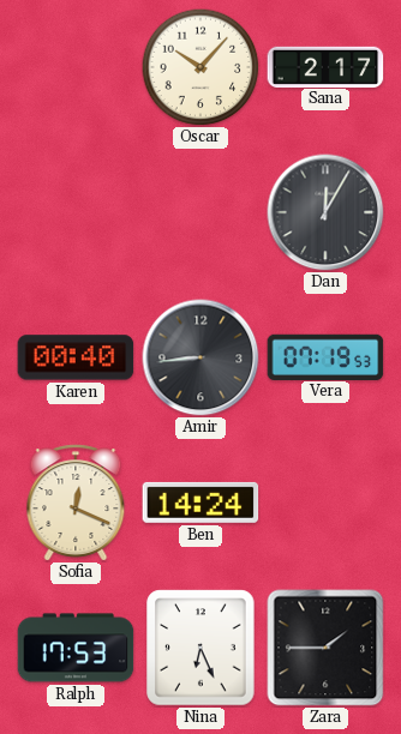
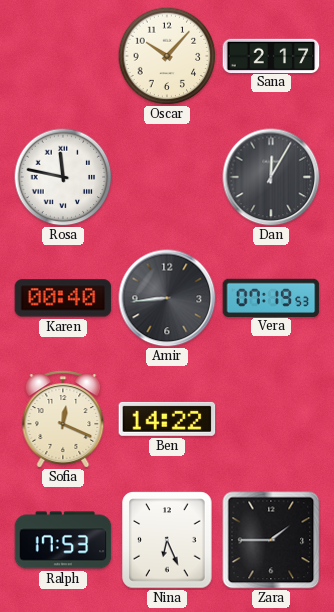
Rosa: none -> 11:47
Ben: 14:24 -> 14:22
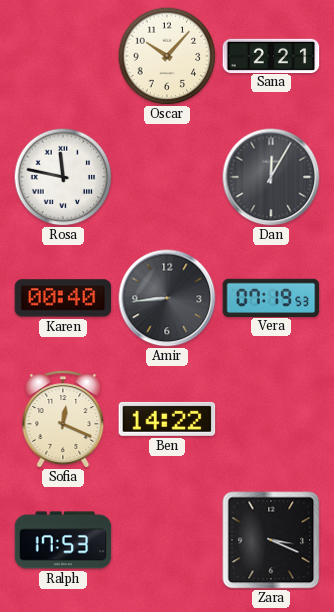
Sana: 2:17 -> 2:21
Nina: 6:26 -> none
Zara: 1:45 -> 3:19
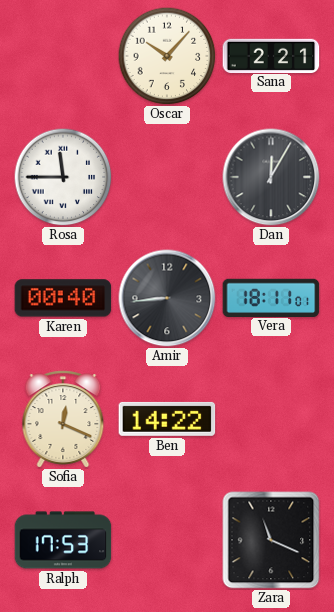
Rosa: 11:47 -> 11:45
Vera: 07:19 -> 18:11
Zara: 3:19 -> 11:19
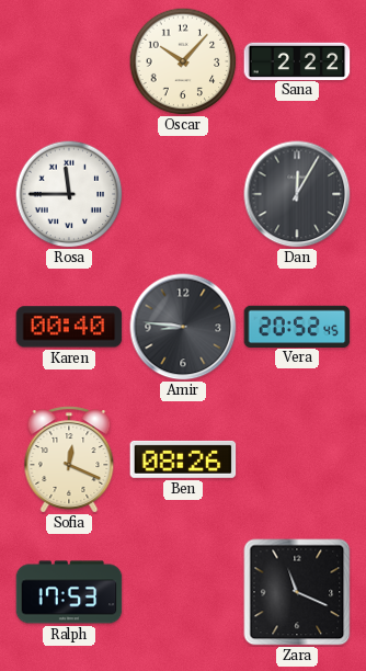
Sana: 2:21 -> 2:22
Amir: 8:44 -> 8:46
Vera: 18:11 -> 20:52
Ben: 14:22 -> 08:26
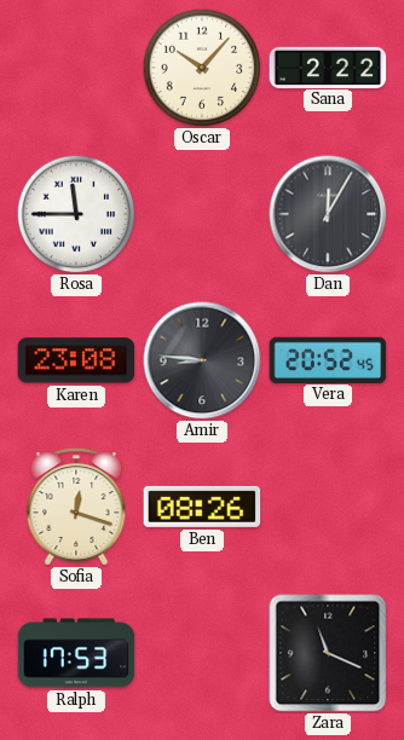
Karen: 00:40 -> 23:08
Sofia: 12:19 -> 12:18
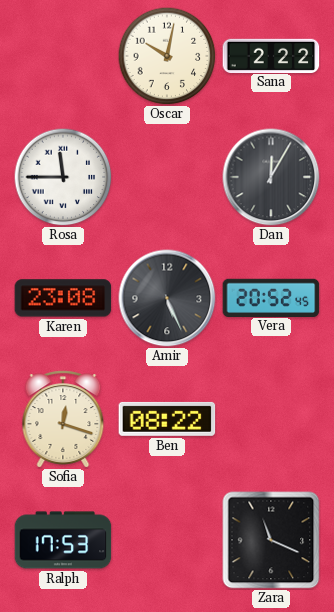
Oscar: 10:07 -> 10:02
Amir: 8:46 -> 5:26
Ben: 08:26 -> 08:22
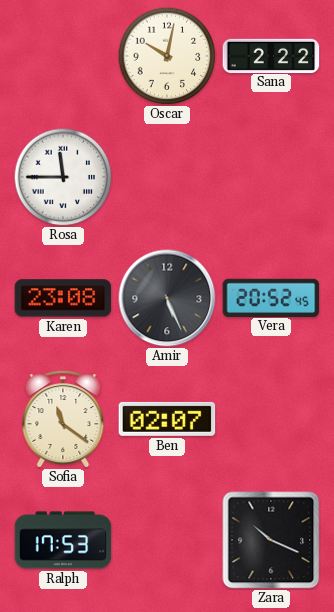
Dan: 12:05 -> none
Sofia: 12:18 -> 11:21
Ben: 08:22 -> 02:07
Zara: 11:19 -> 10:19
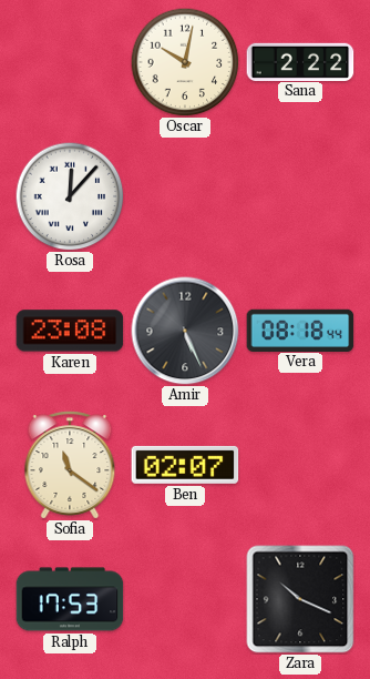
Rosa: 11:45 -> 12:07
Vera: 20:52 -> 08:18
